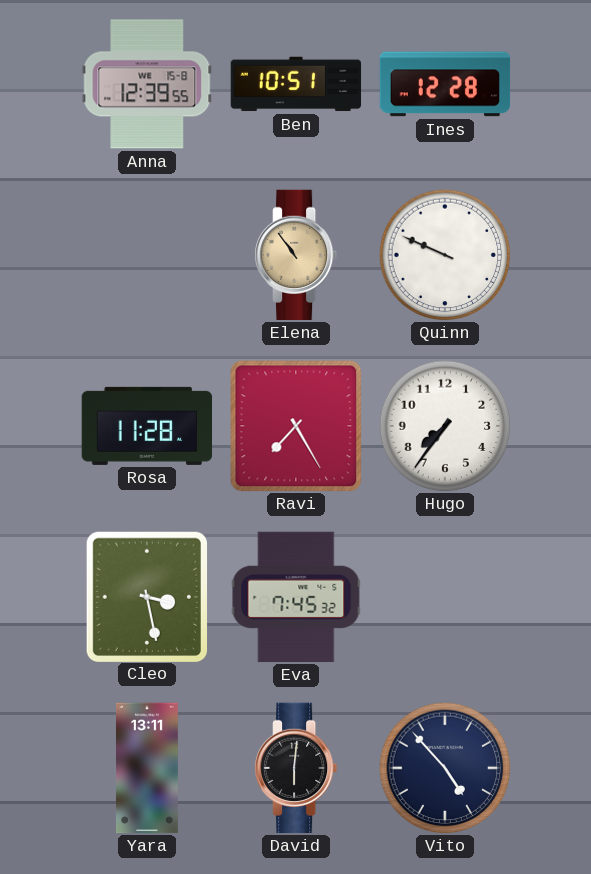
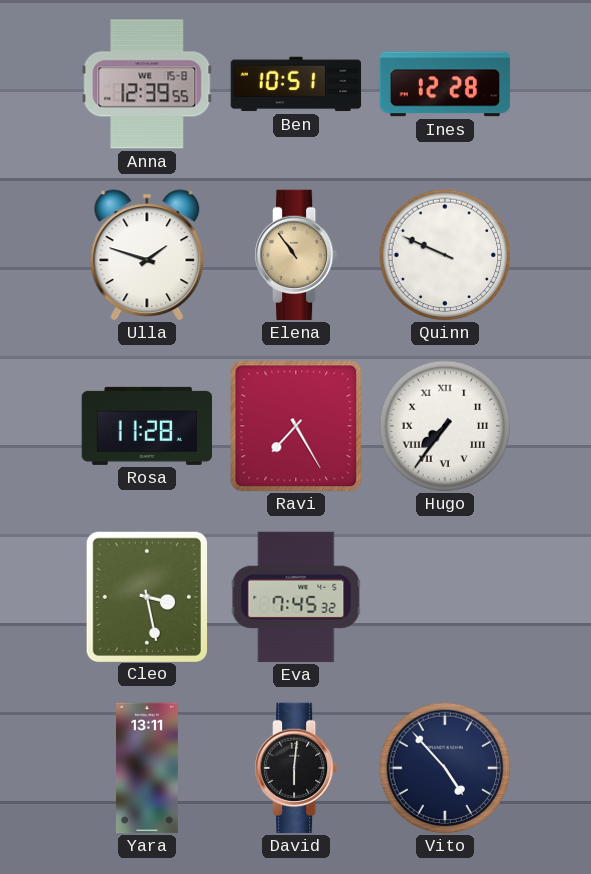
Ulla: none -> 1:48
Hugo numerals: Arabic -> Roman
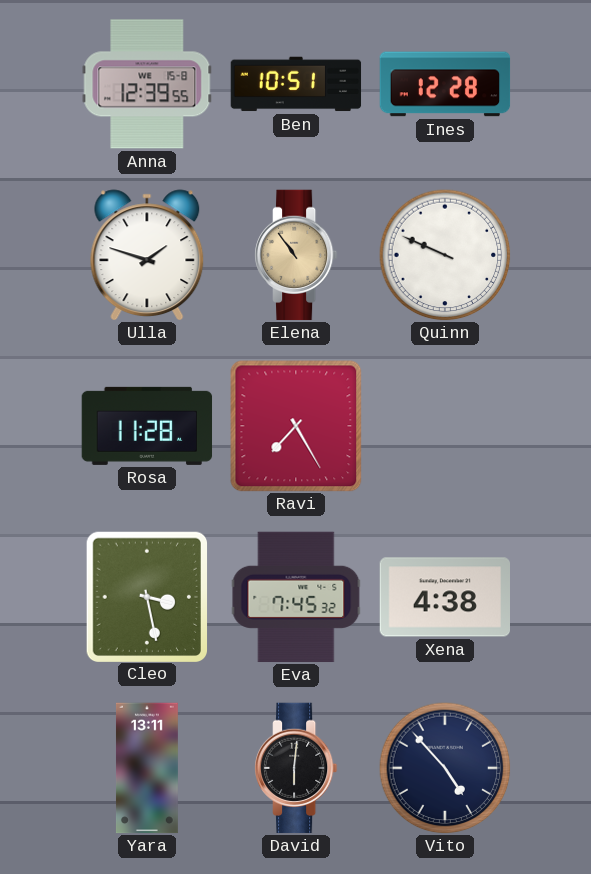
Hugo: 7:36 -> none
Xena: none -> 4:38
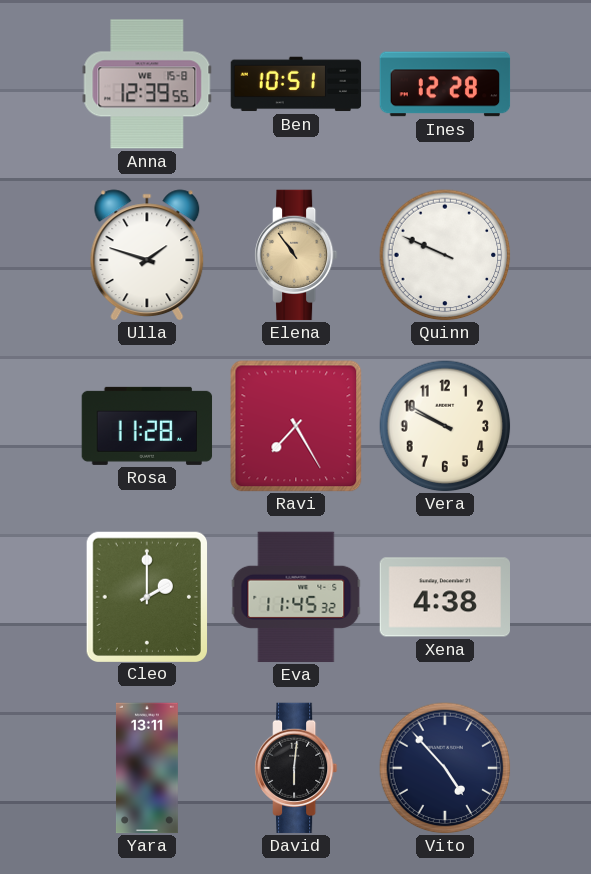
Vera: none -> 9:50
Cleo: 3:28 -> 2:00
Eva: 7:45 -> 11:45
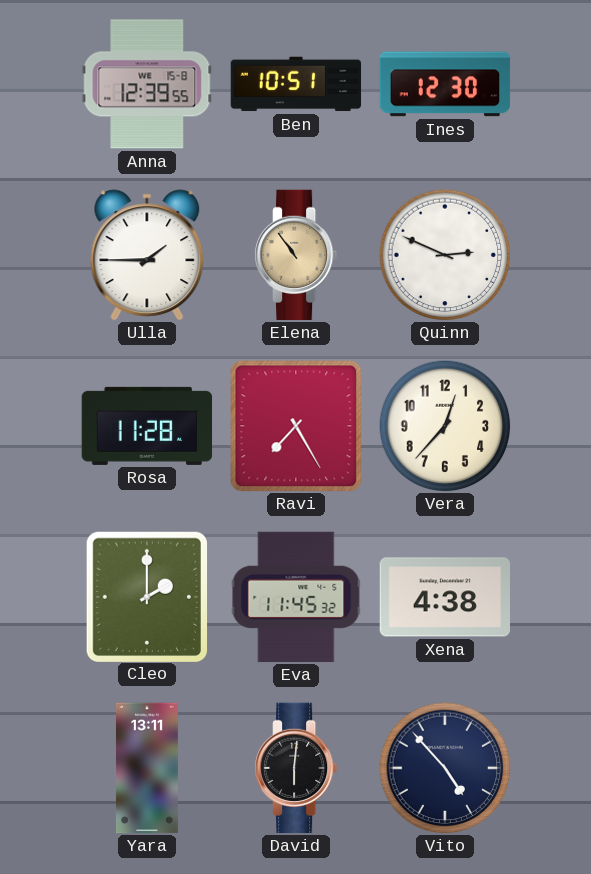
Ines: 12:28 -> 12:30
Ulla: 1:48 -> 1:45
Quinn: 9:49 -> 2:49
Vera: 9:50 -> 12:37
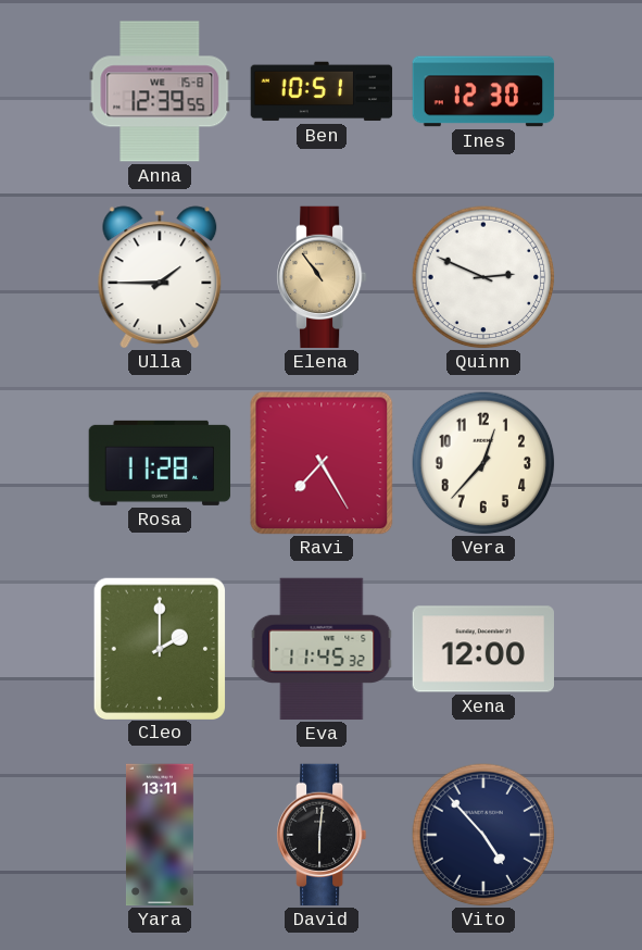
Xena: 4:38 -> 12:00
